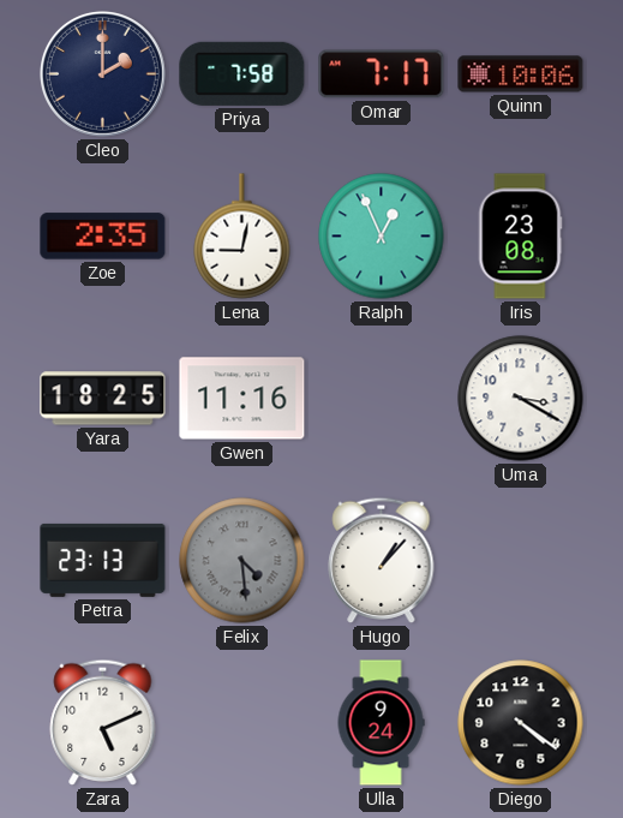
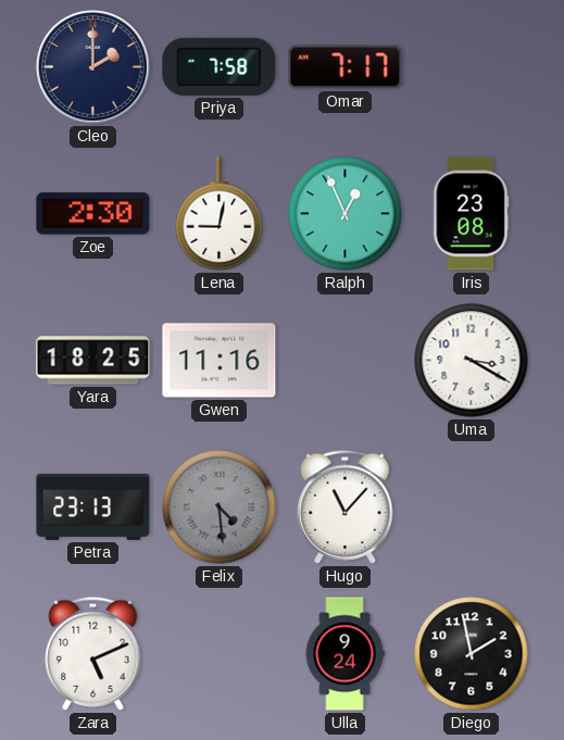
Quinn: 10:06 -> none
Zoe: 2:35 -> 2:30
Hugo: 1:07 -> 11:07
Diego: 4:21 -> 1:58
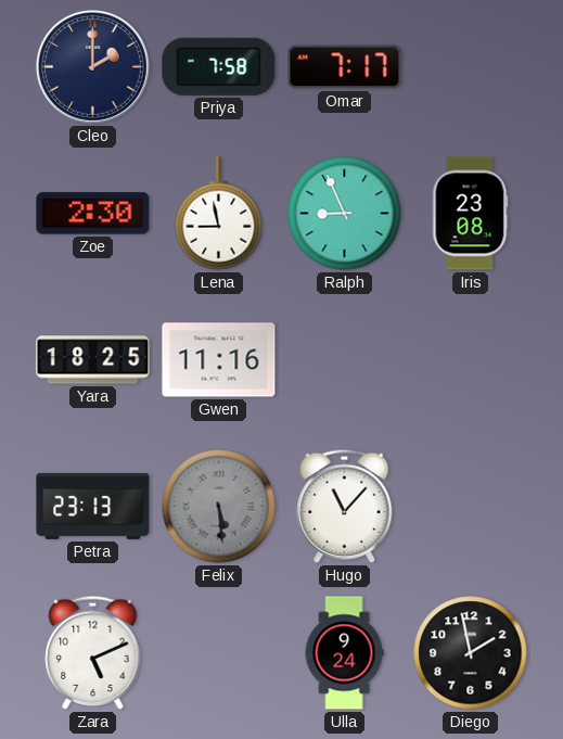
Lena: 9:02 -> 8:58
Ralph: 12:56 -> 8:56
Uma: 3:20 -> none
Felix: 4:29 -> 5:29
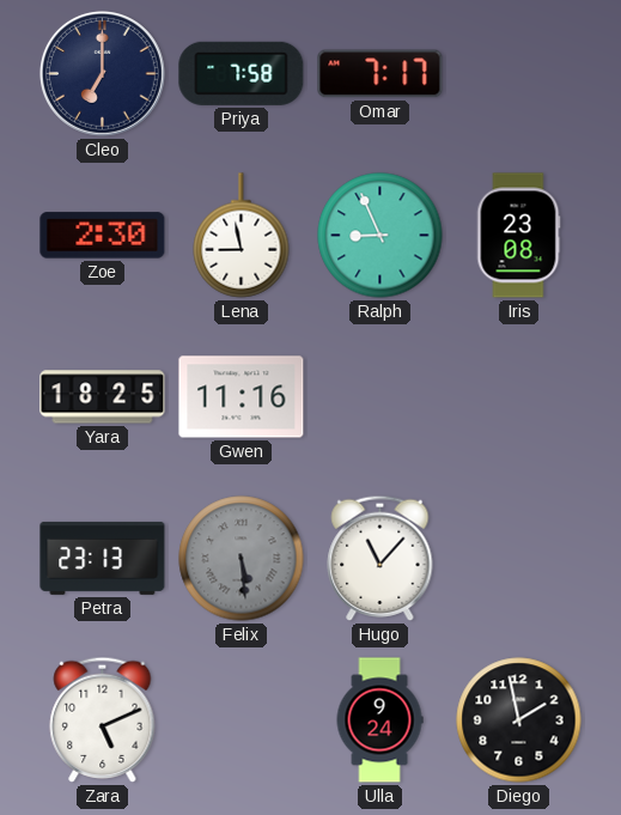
Cleo: 2:00 -> 7:00
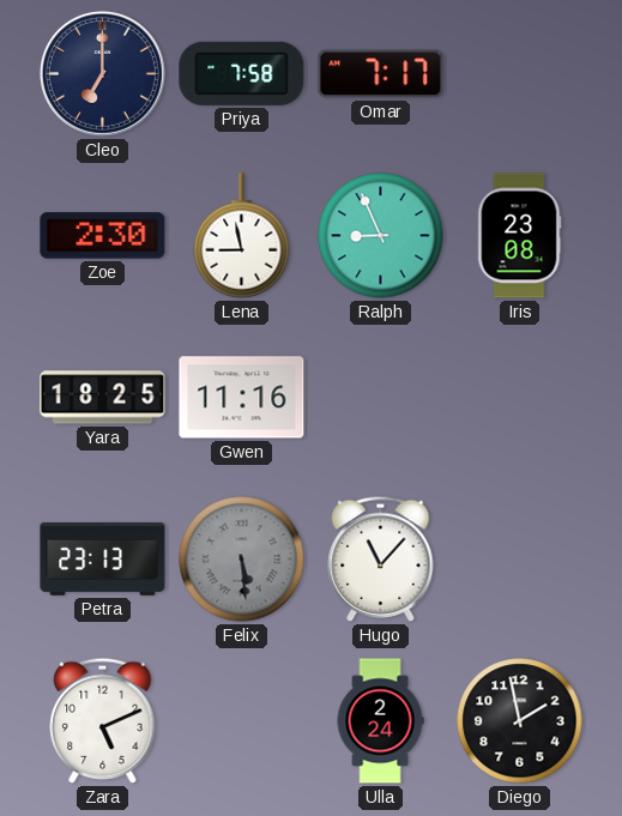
Ulla: 9:24 -> 2:24
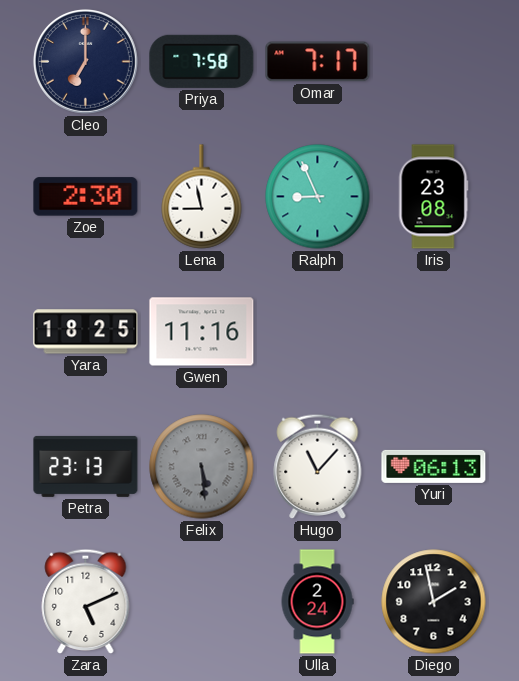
Yuri: none -> 06:13
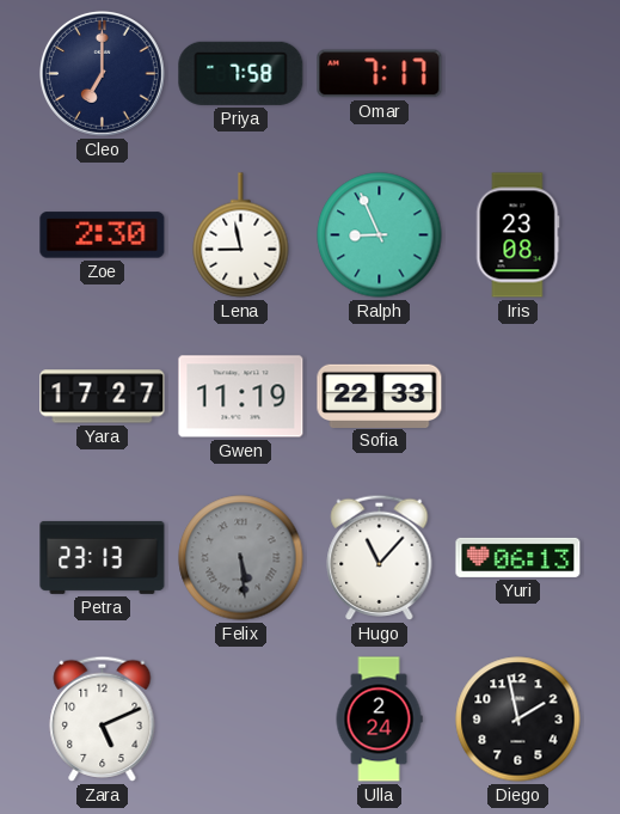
Yara: 18:25 -> 17:27
Gwen: 11:16 -> 11:19
Sofia: none -> 22:33
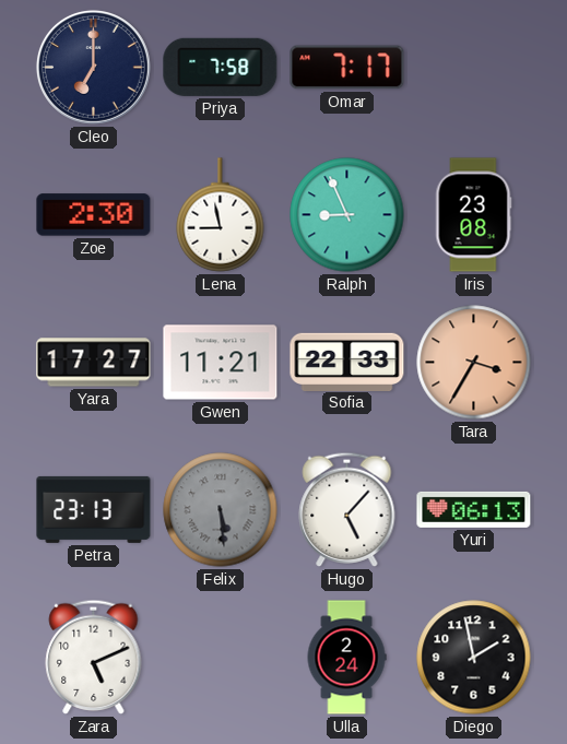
Gwen: 11:19 -> 11:21
Tara: none -> 3:35
Hugo: 11:07 -> 5:07
